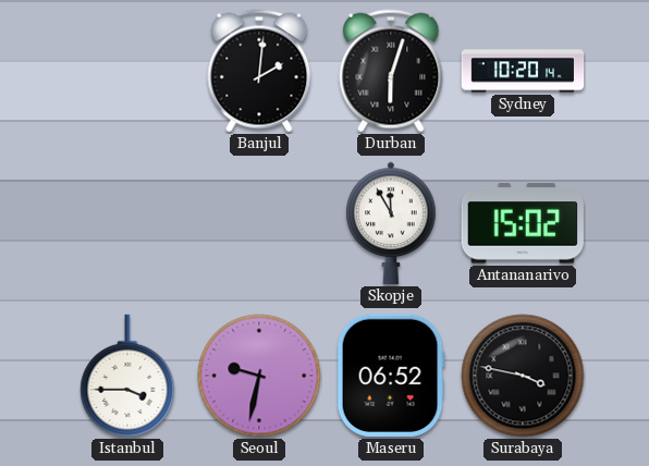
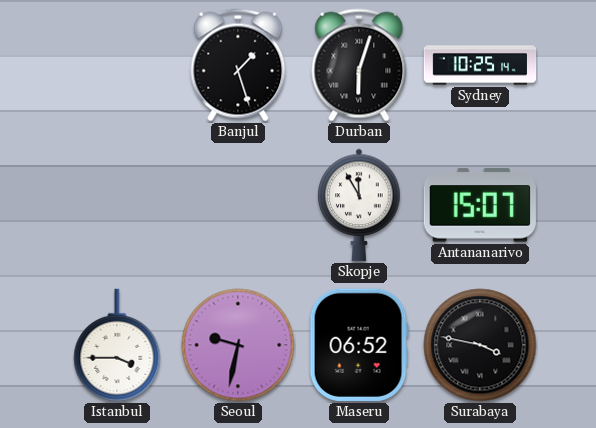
Banjul: 2:01 -> 1:27
Sydney: 10:20 -> 10:25
Antananarivo: 15:02 -> 15:07
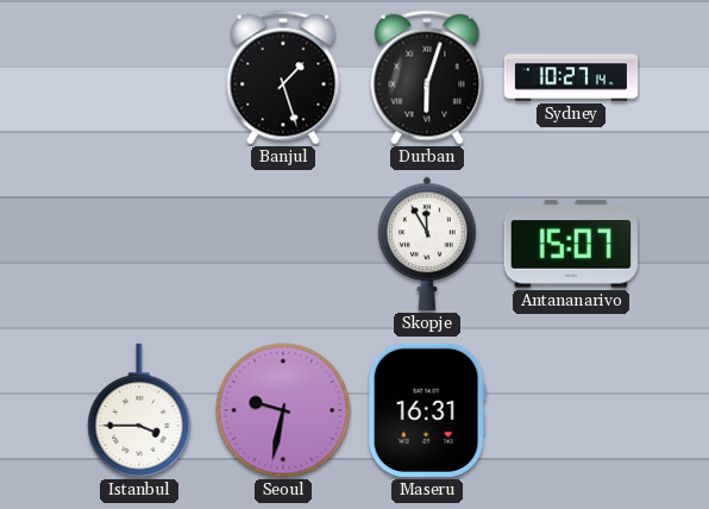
Sydney: 10:25 -> 10:27
Maseru: 06:52 -> 16:31
Surabaya: 3:47 -> none
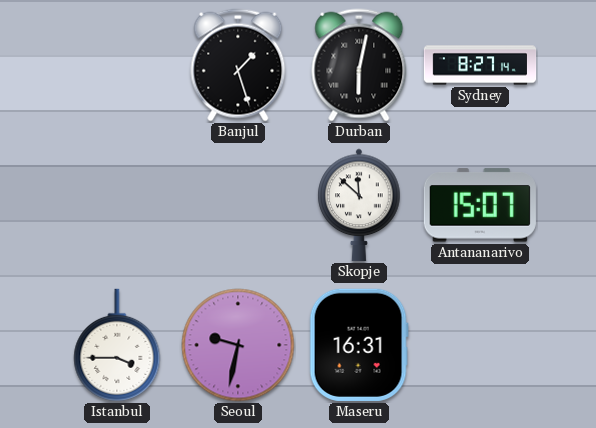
Durban: 6:03 -> 6:02
Sydney: 10:27 -> 8:27
Skopje: 11:55 -> 11:52
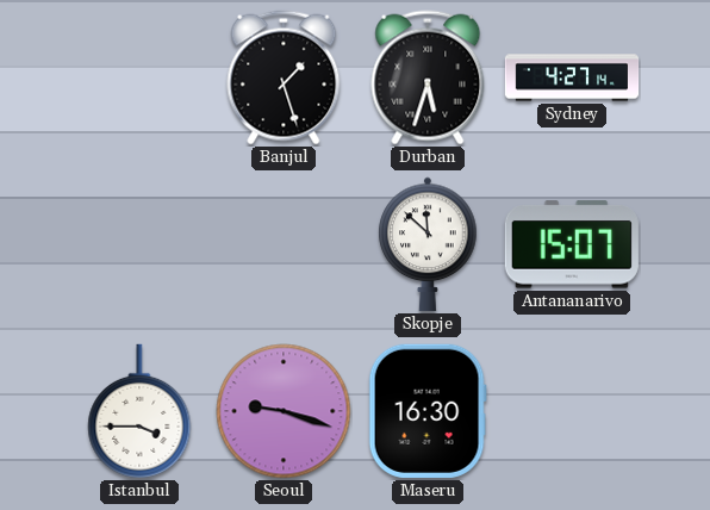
Durban: 6:02 -> 5:33
Sydney: 8:27 -> 4:27
Seoul: 9:32 -> 9:18
Maseru: 16:31 -> 16:30
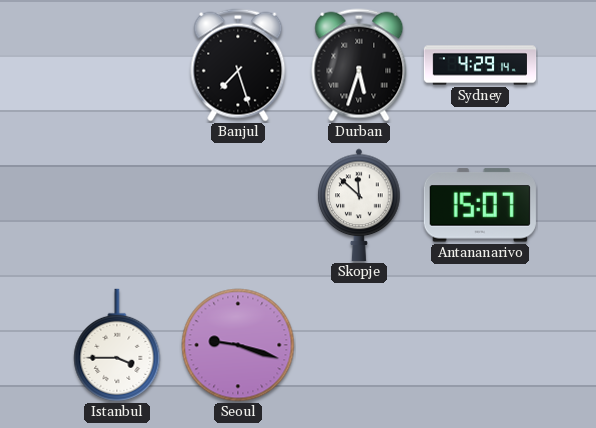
Banjul: 1:27 -> 7:27
Sydney: 4:27 -> 4:29
Maseru: 16:30 -> none
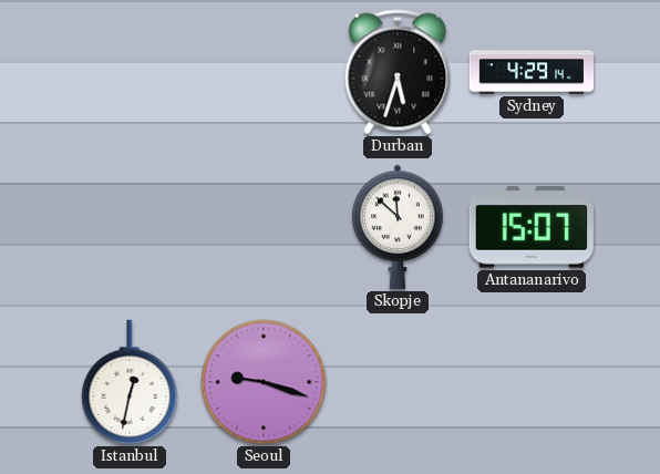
Banjul: 7:27 -> none
Istanbul: 3:45 -> 12:32
